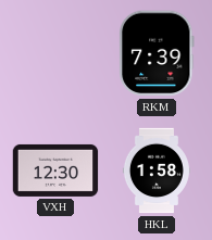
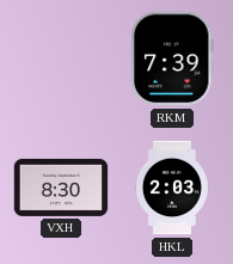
VXH: 12:30 -> 8:30
HKL: 1:58 -> 2:03
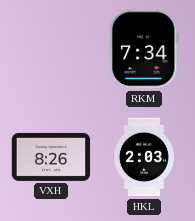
RKM: 7:39 -> 7:34
VXH: 8:30 -> 8:26
